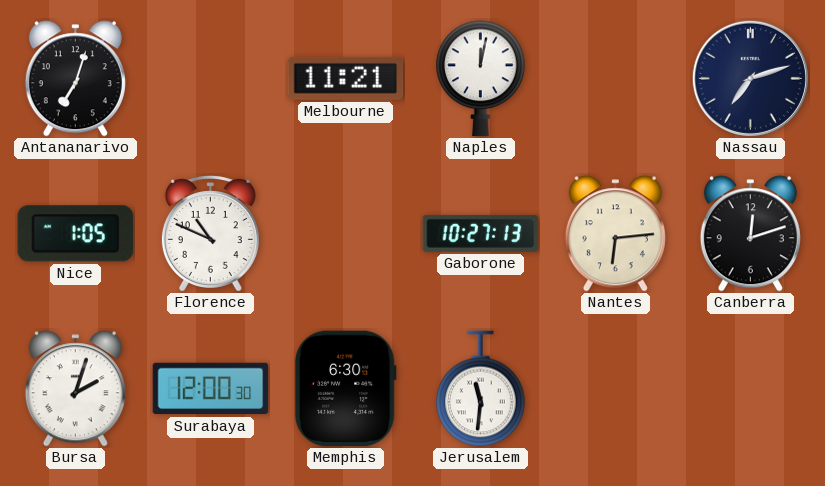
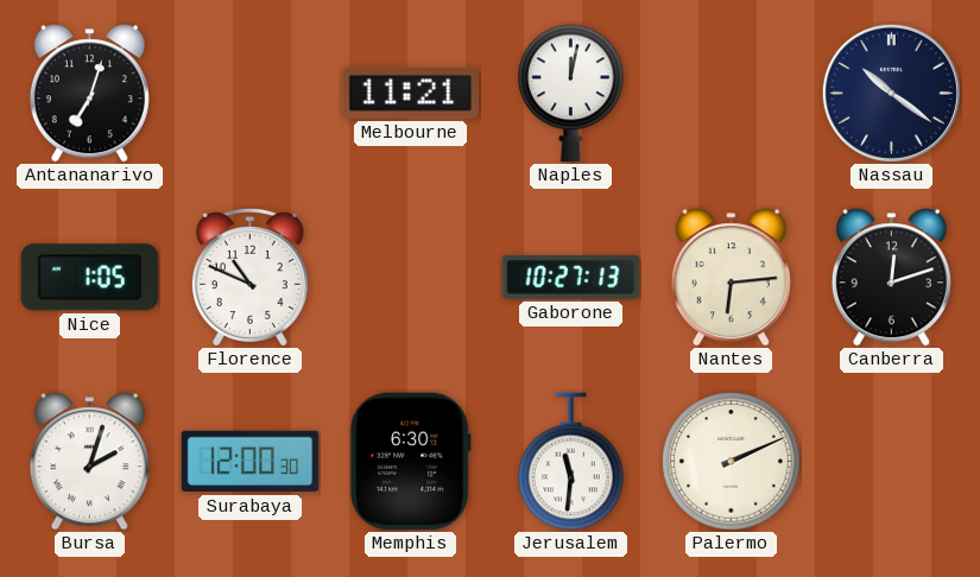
Nassau: 7:12 -> 10:21
Palermo: none -> 2:11
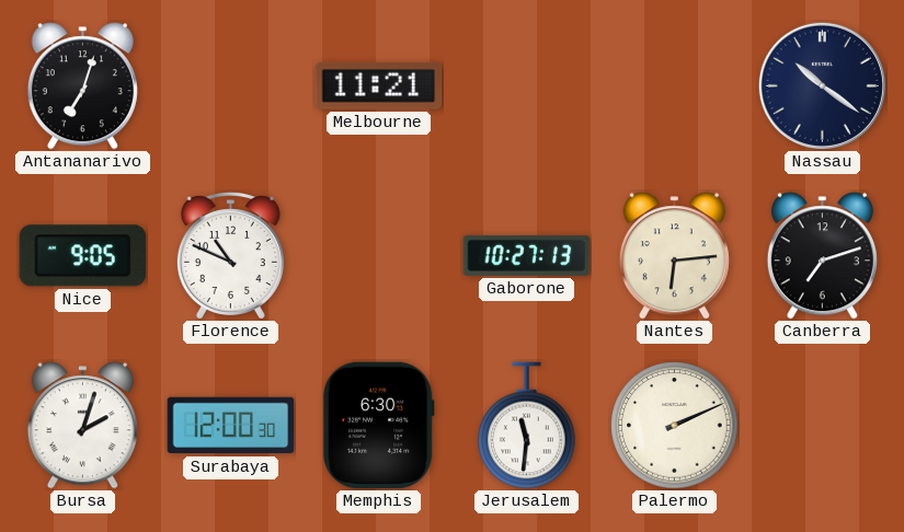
Naples: 12:02 -> none
Nice: 1:05 -> 9:05
Canberra: 12:12 -> 7:12
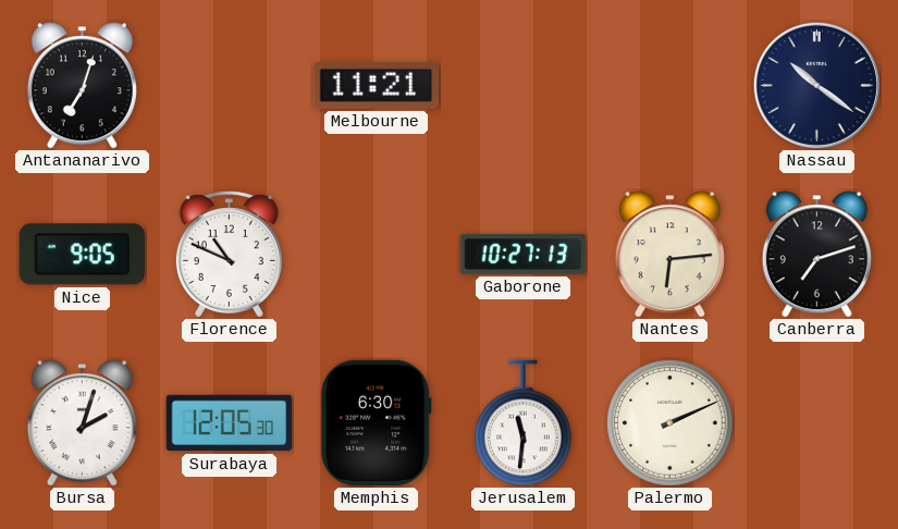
Surabaya: 12:00 -> 12:05
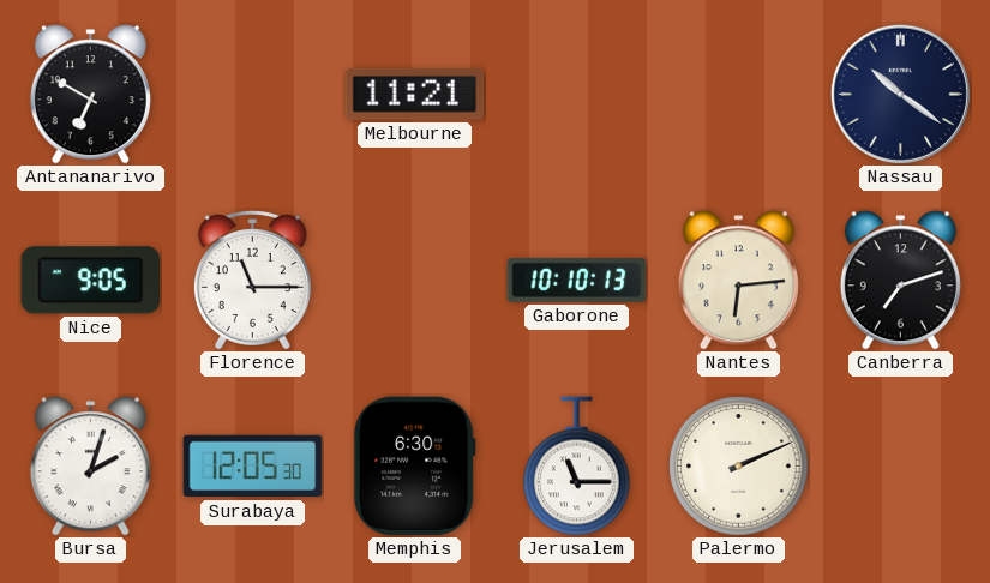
Antananarivo: 7:03 -> 6:50
Florence: 10:49 -> 11:15
Gaborone: 10:27 -> 10:10
Jerusalem: 11:31 -> 11:15
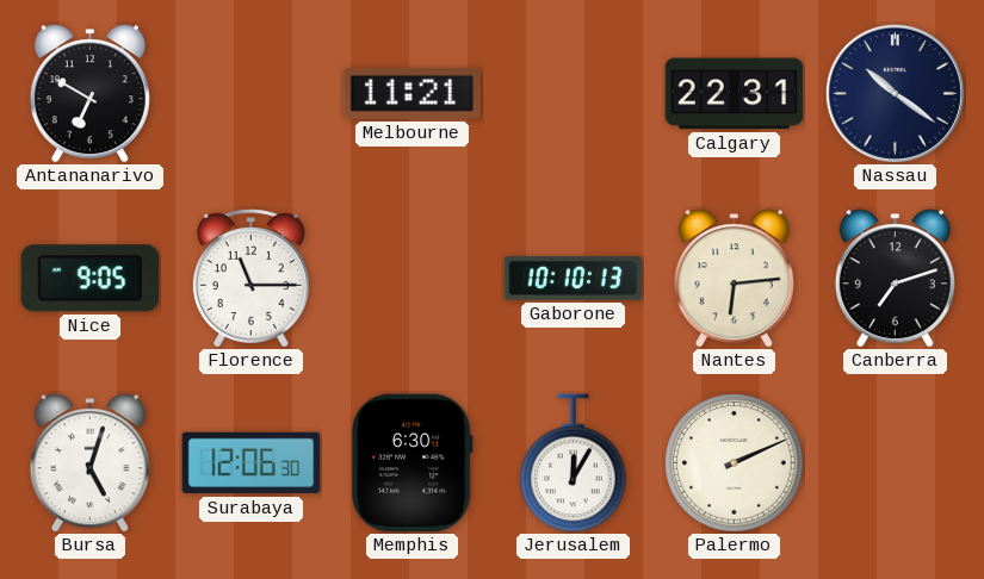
Calgary: none -> 22:31
Bursa: 2:03 -> 5:03
Surabaya: 12:05 -> 12:06
Jerusalem: 11:15 -> 12:05
